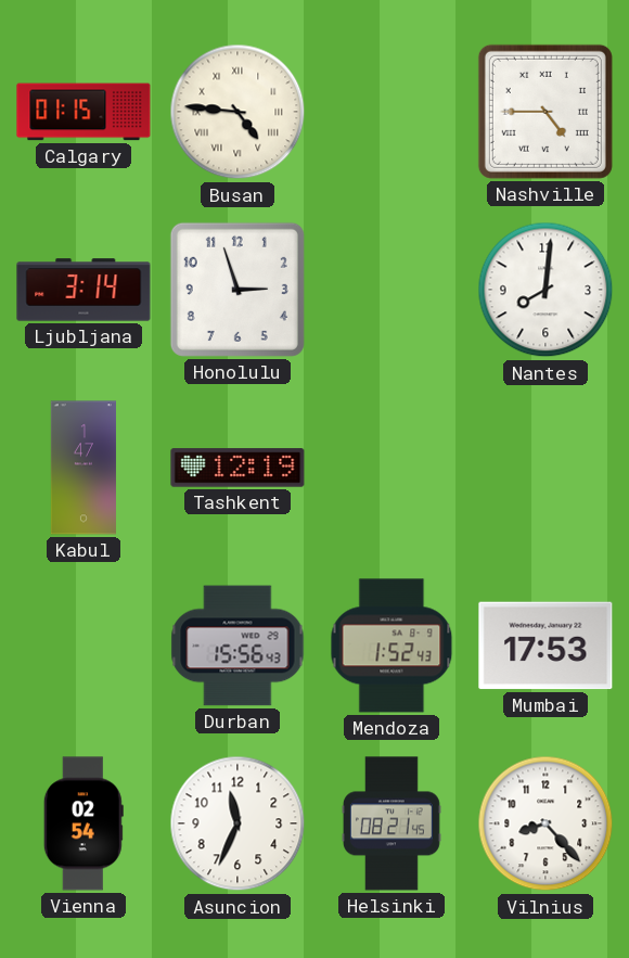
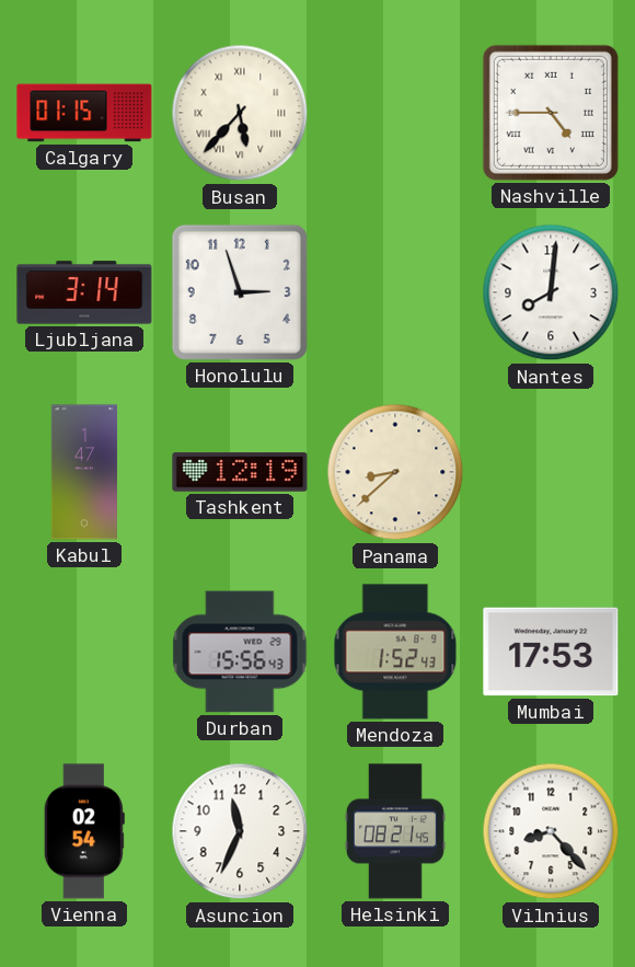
Busan: 4:46 -> 5:37
Panama: none -> 8:38
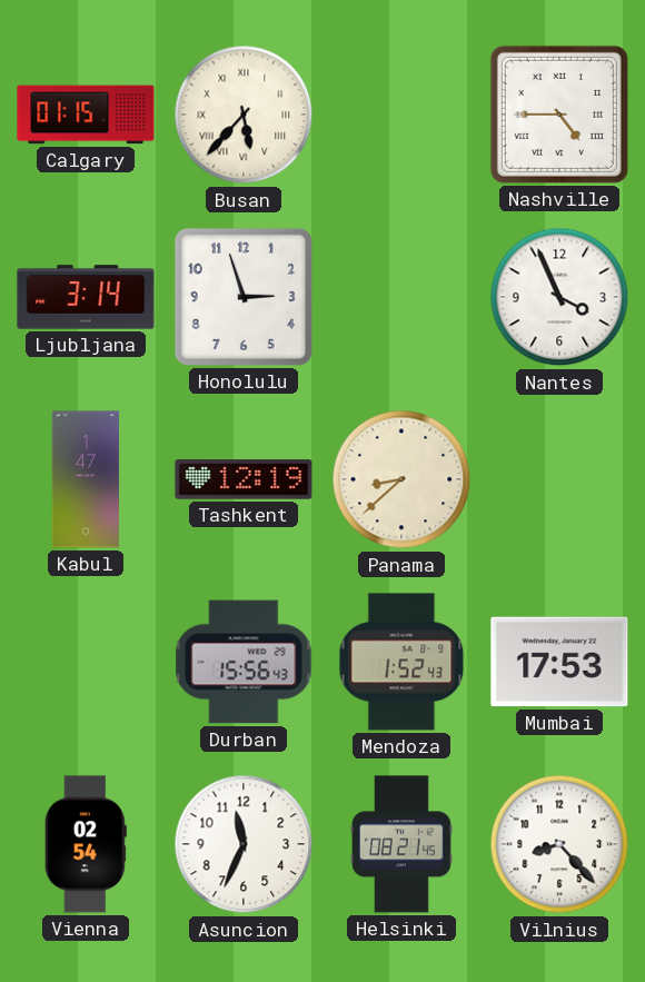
Nantes: 8:01 -> 3:56
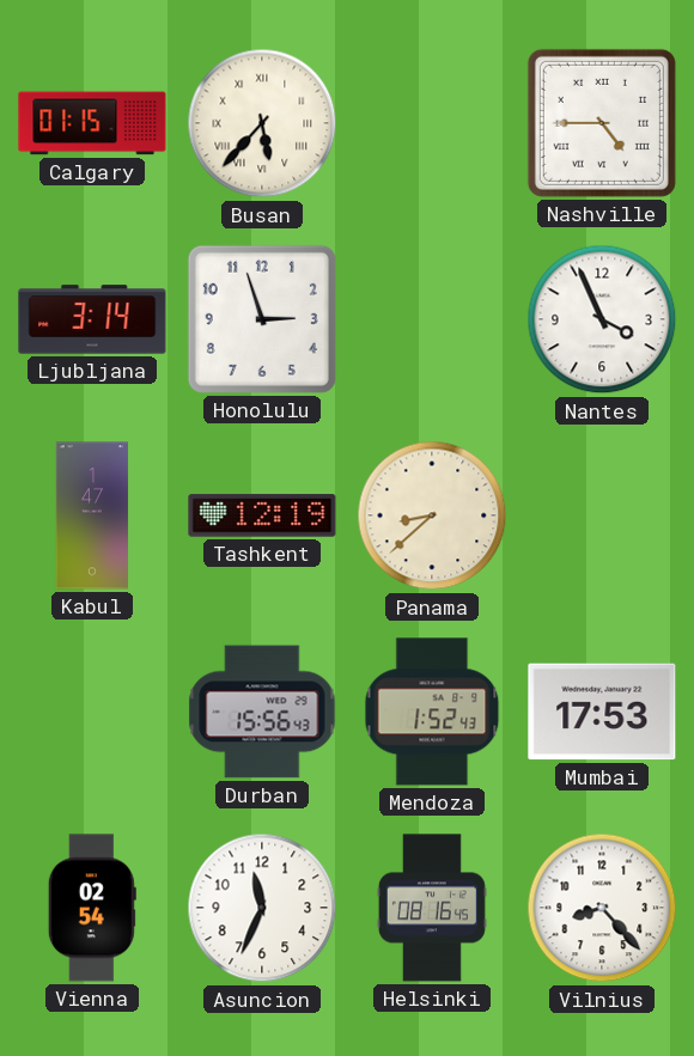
Helsinki: 08:21 -> 08:16
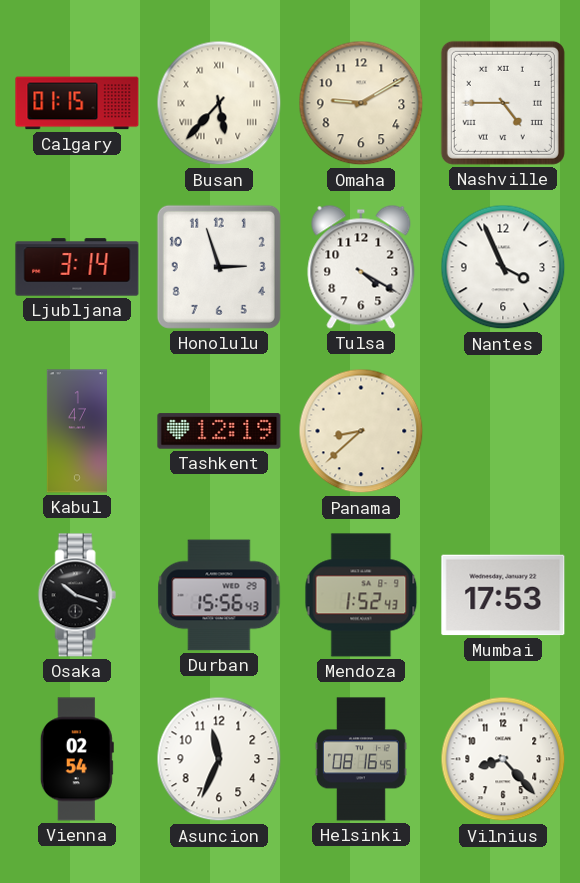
Omaha: none -> 9:10
Tulsa: none -> 4:20
Osaka: none -> 10:18
